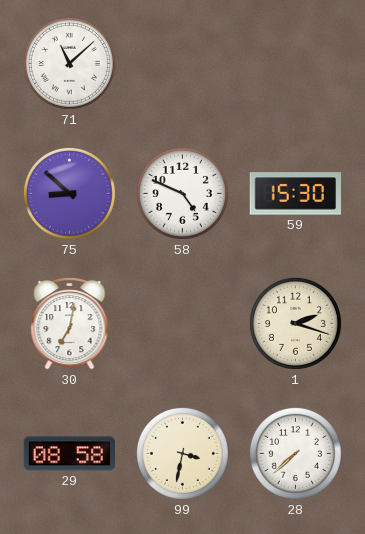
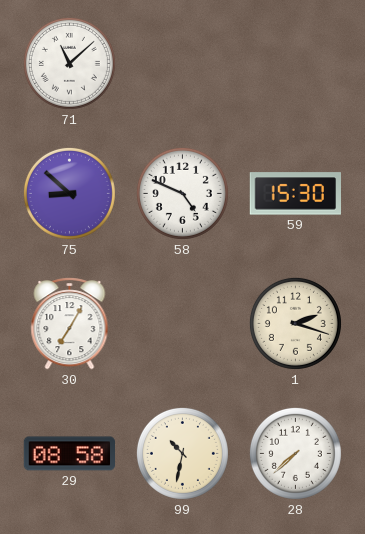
30: 7:02 -> 7:05
99: 3:32 -> 10:32
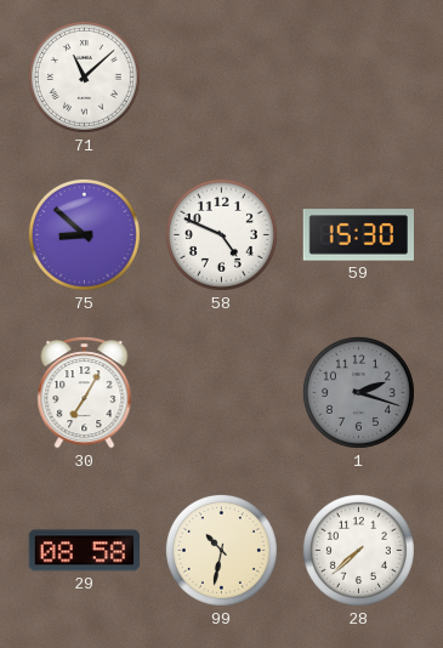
1 dial: cream -> grey
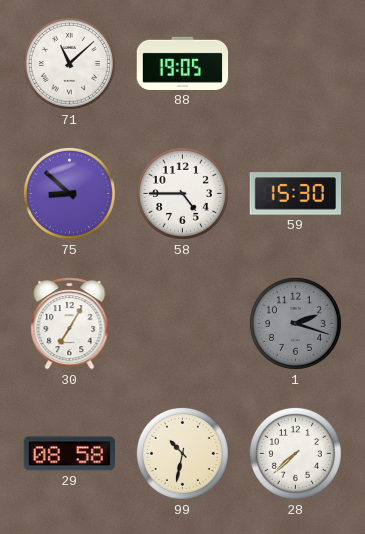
88: none -> 19:05
58: 4:49 -> 4:45
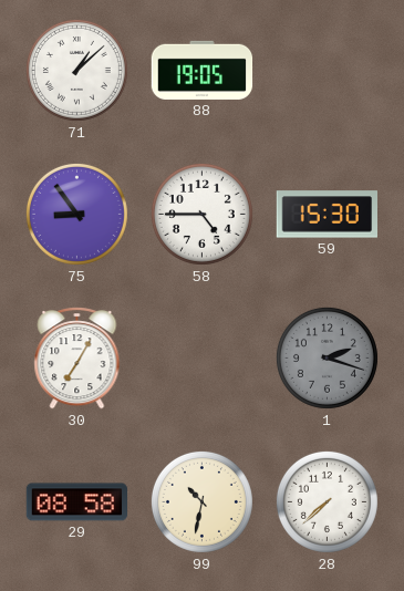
71: 11:08 -> 1:08
75: 8:52 -> 8:54
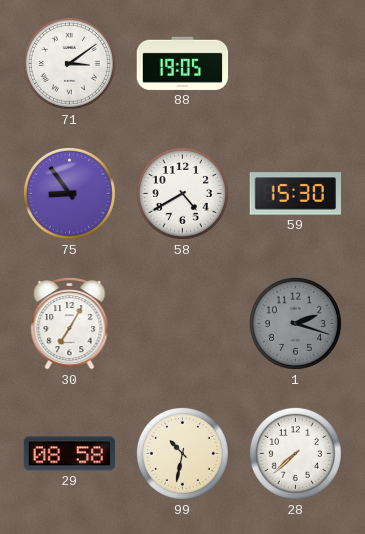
71: 1:08 -> 3:09
58: 4:45 -> 4:40
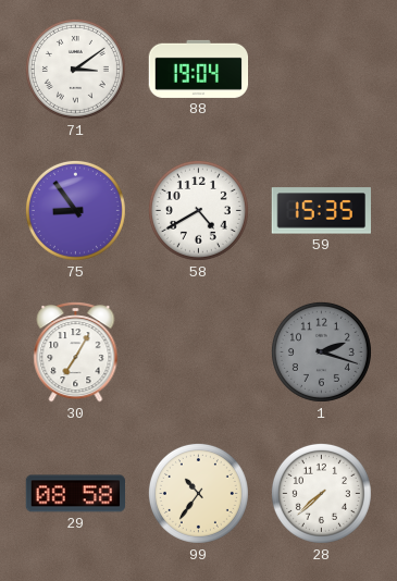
88: 19:05 -> 19:04
59: 15:30 -> 15:35
99: 10:32 -> 10:36
